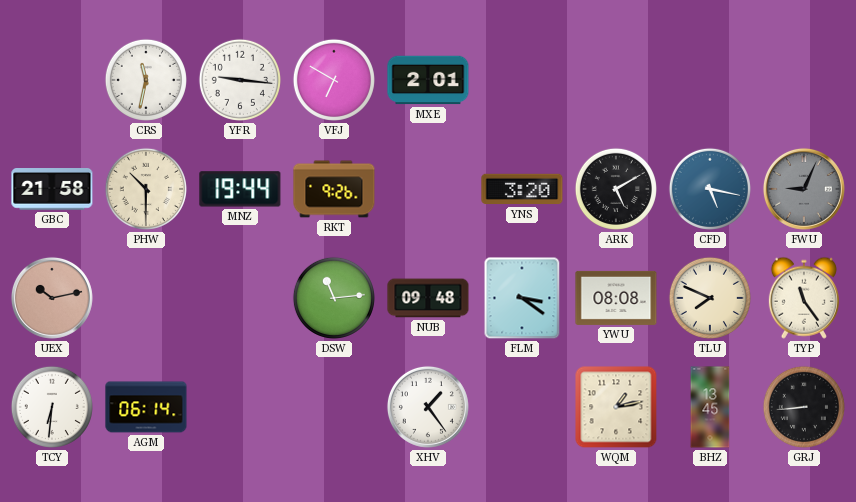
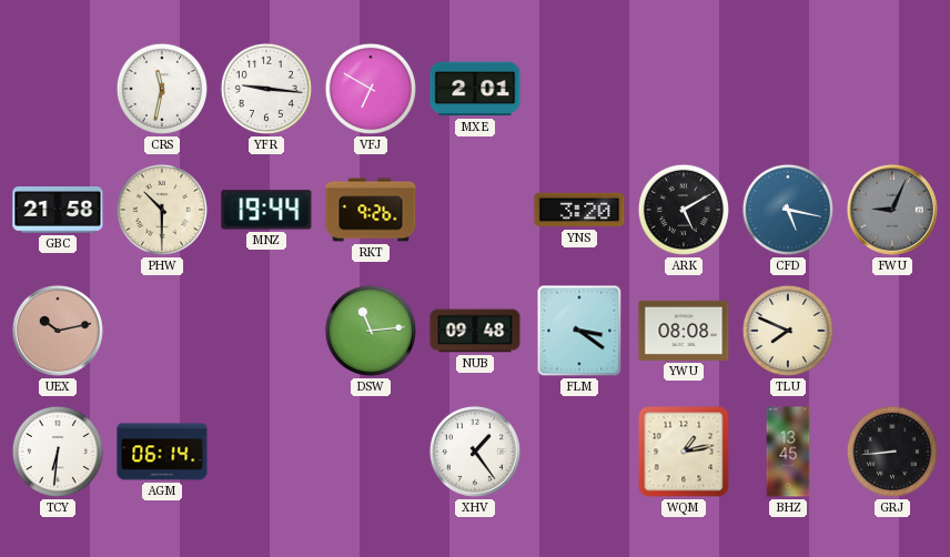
TYP: 11:24 -> none
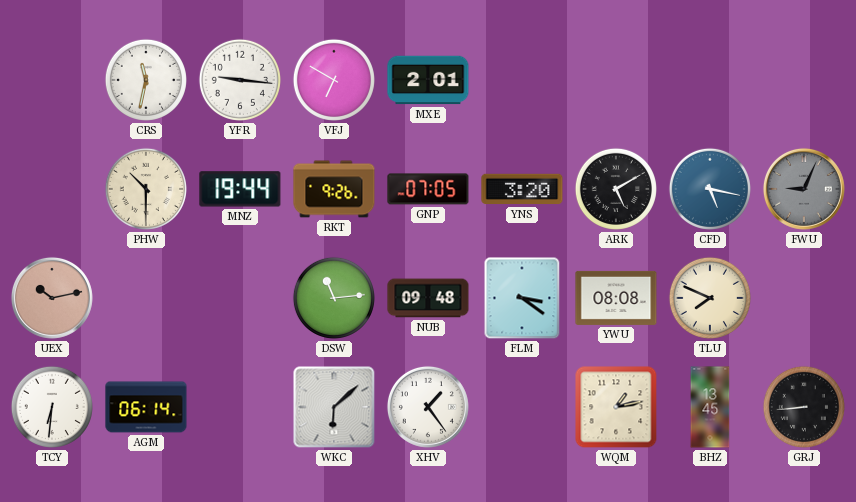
GBC: 21:58 -> none
GNP: none -> 07:05
WKC: none -> 6:08
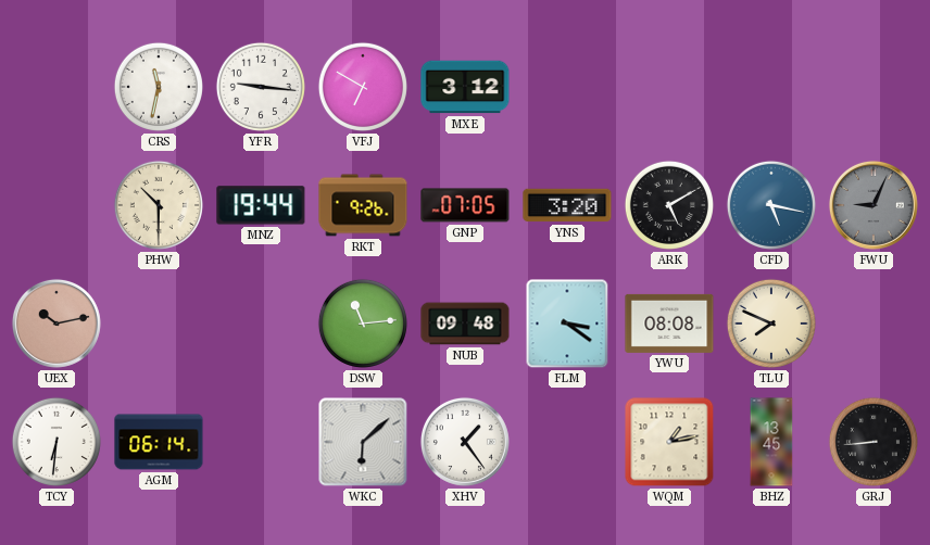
MXE: 2:01 -> 3:12
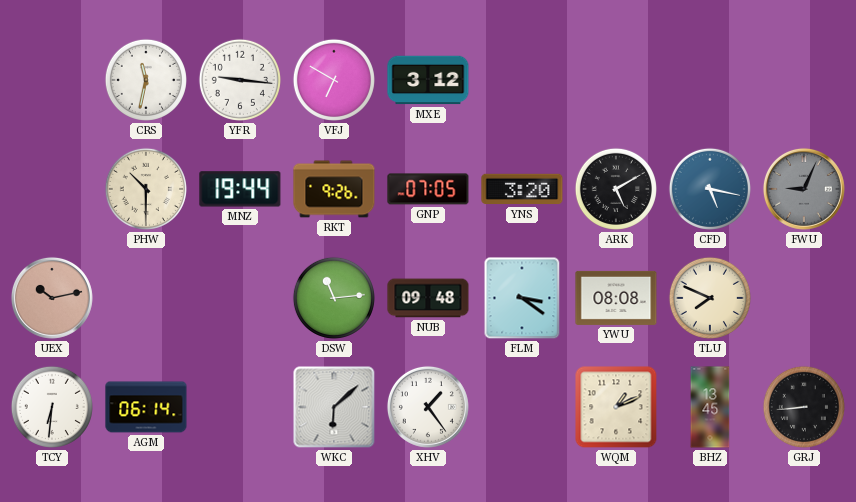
WQM: 1:13 -> 1:11
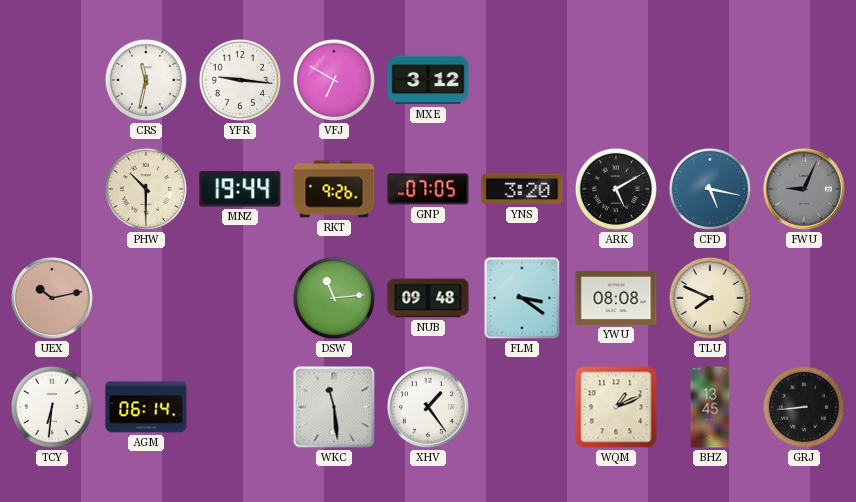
WKC: 6:08 -> 11:29
